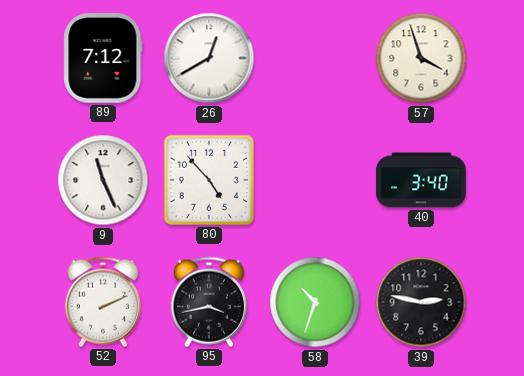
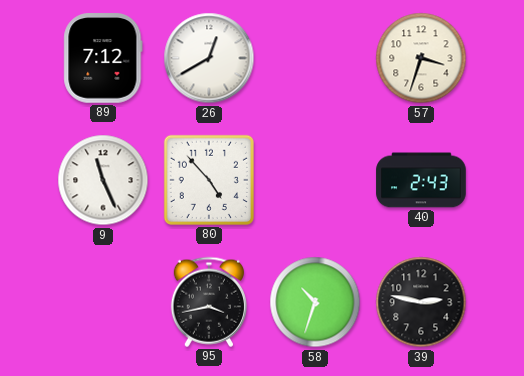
57: 3:57 -> 3:33
40: 3:40 -> 2:43
52: 2:11 -> none
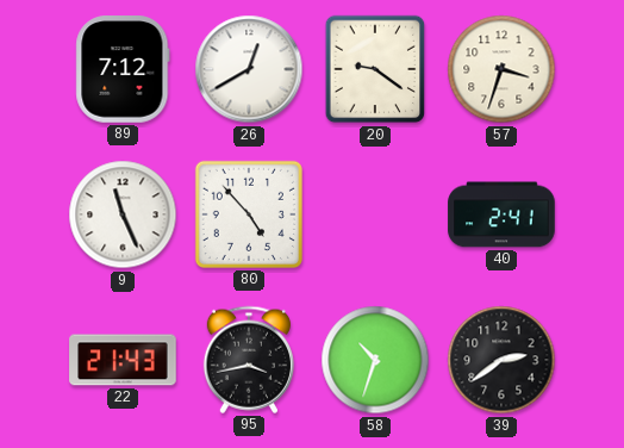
20: none -> 9:21
40: 2:43 -> 2:41
22: none -> 21:43
39: 2:47 -> 2:39
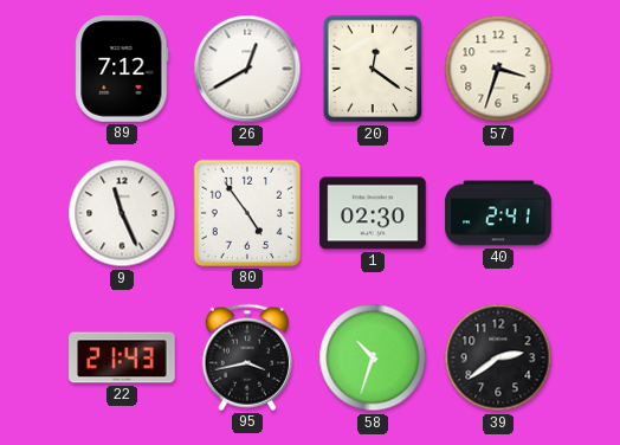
20: 9:21 -> 12:21
80: 4:53 -> 4:54
1: none -> 02:30
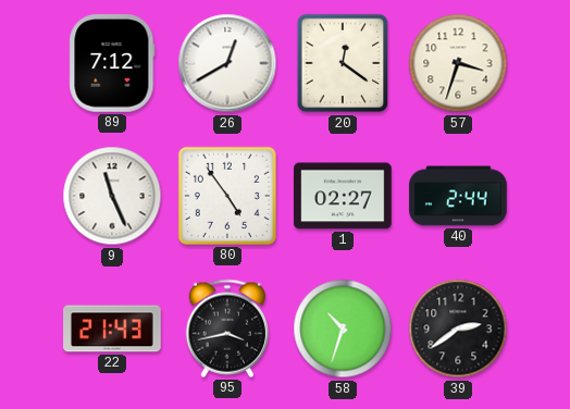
1: 02:30 -> 02:27
40: 2:41 -> 2:44
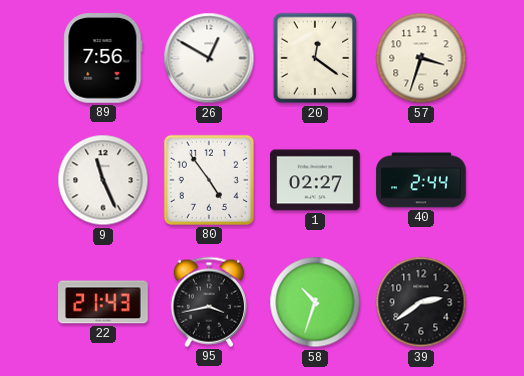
89: 7:12 -> 7:56
26: 12:40 -> 12:50
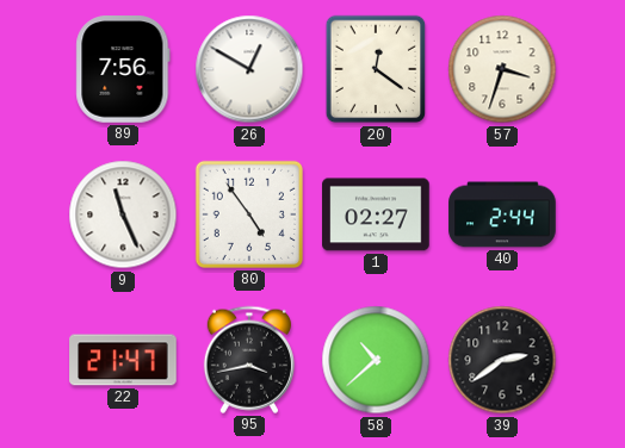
22: 21:43 -> 21:47
58: 10:33 -> 10:38
